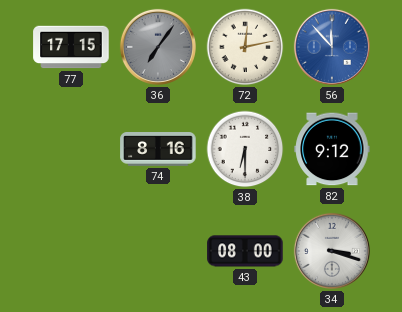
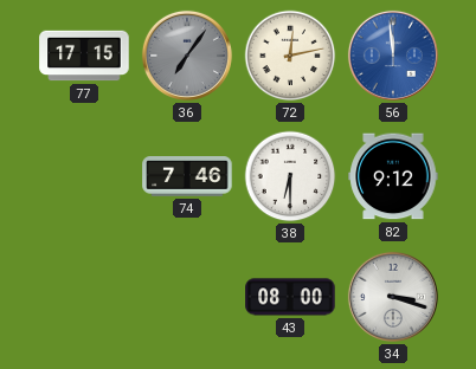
56: 11:53 -> 11:59
74: 8:16 -> 7:46
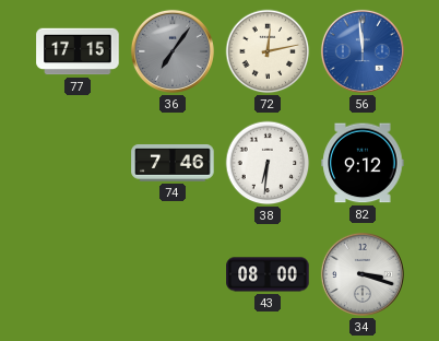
38: 6:30 -> 6:31
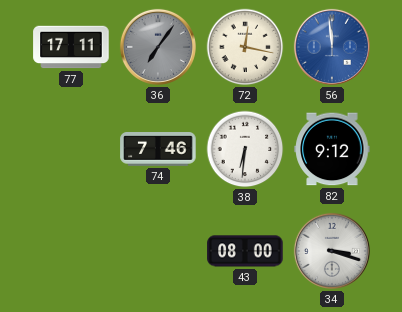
77: 17:15 -> 17:11
72: 12:13 -> 12:17
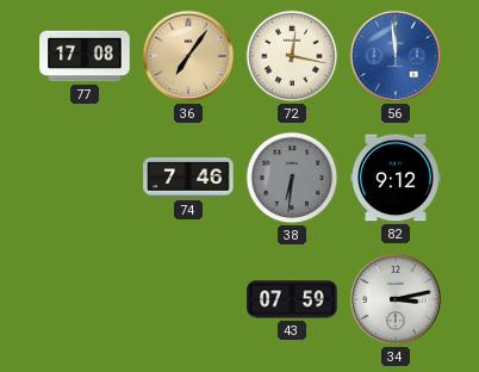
77: 17:11 -> 17:08
36 dial: grey -> champagne
38 dial: white -> grey
43: 08:00 -> 07:59
34: 3:18 -> 3:13
